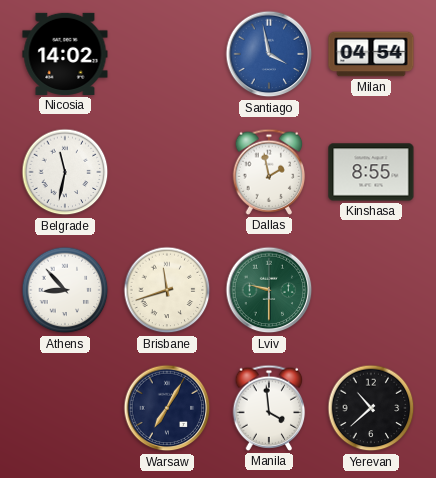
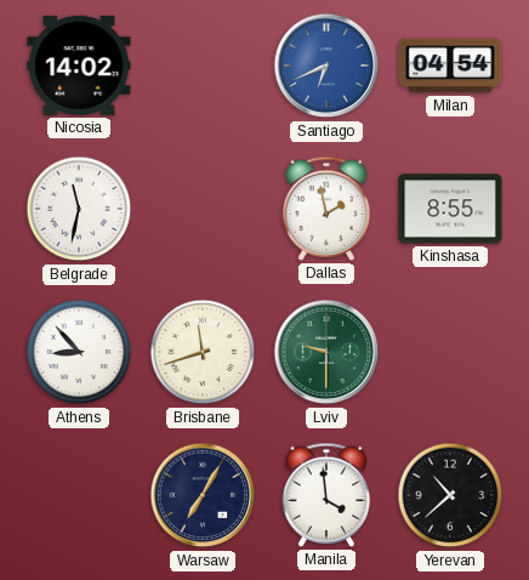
Santiago: 3:58 -> 6:41
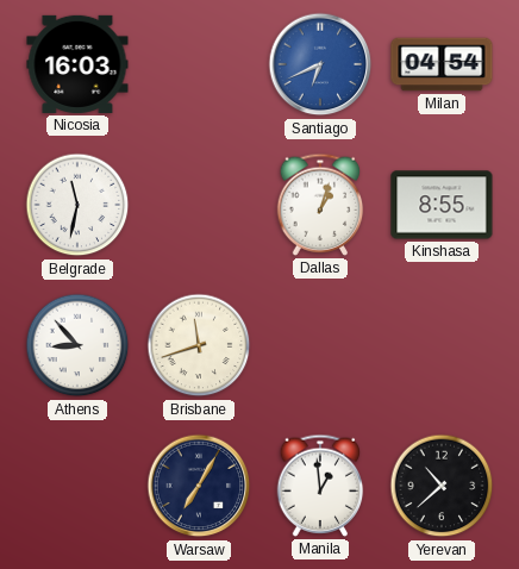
Nicosia: 14:02 -> 16:03
Dallas: 1:58 -> 1:03
Lviv: 9:30 -> none
Manila: 3:59 -> 12:59
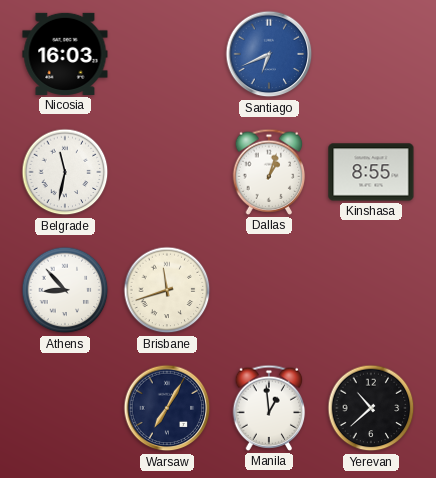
Milan: 04:54 -> none
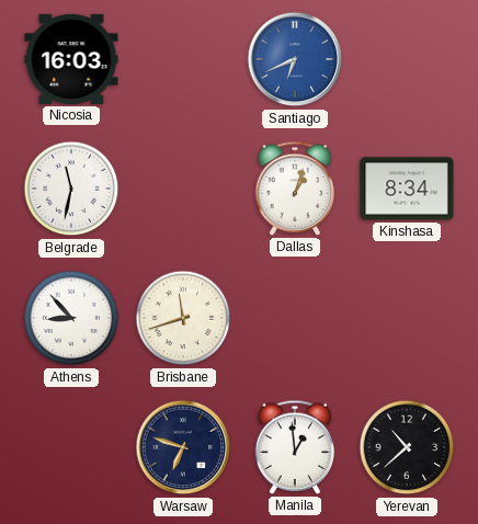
Kinshasa: 8:55 -> 8:34
Warsaw: 7:05 -> 6:48
